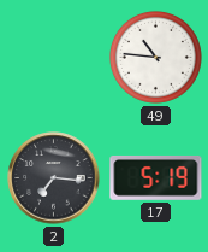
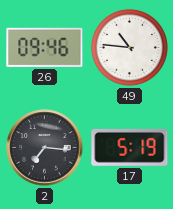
26: none -> 09:46
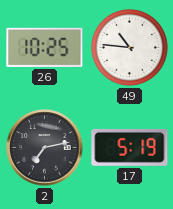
26: 09:46 -> 10:25
2: 7:16 -> 7:13
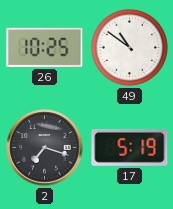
49: 10:46 -> 10:51
2: 7:13 -> 7:18
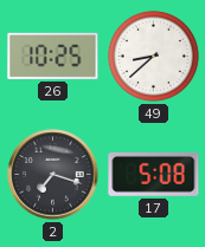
49: 10:51 -> 8:38
17: 5:19 -> 5:08
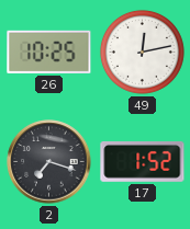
49: 8:38 -> 12:13
17: 5:08 -> 1:52
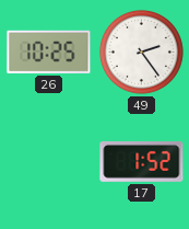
49: 12:13 -> 2:24
2: 7:18 -> none
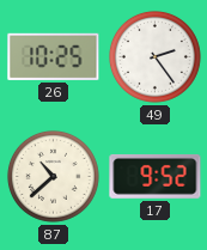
87: none -> 10:38
17: 1:52 -> 9:52
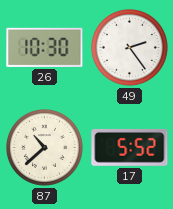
26: 10:25 -> 10:30
17: 9:52 -> 5:52
